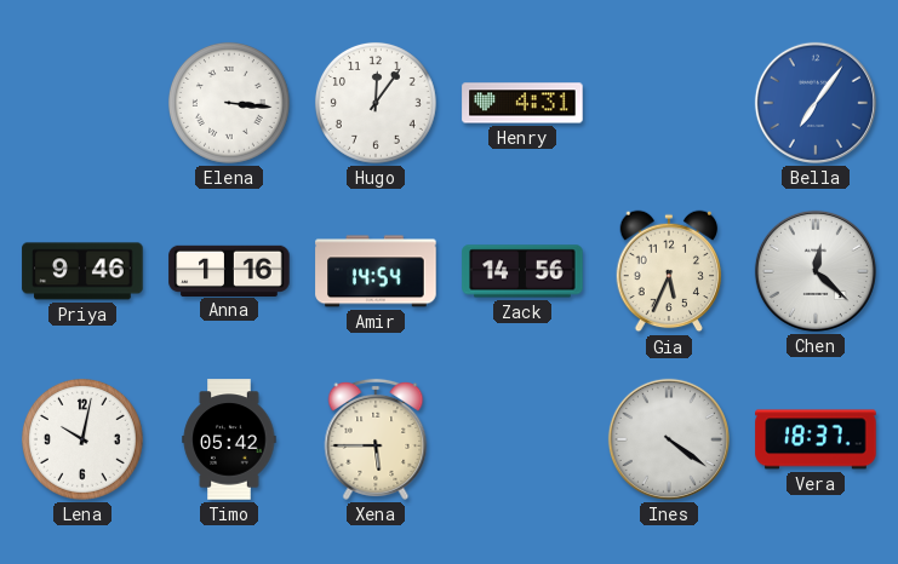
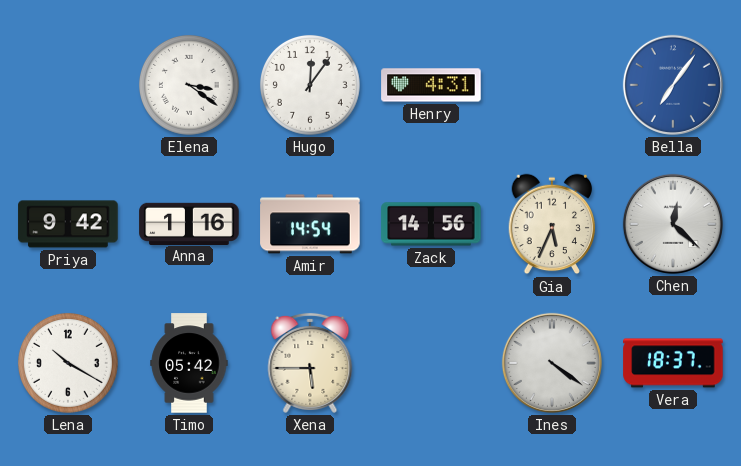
Elena: 3:16 -> 3:21
Priya: 9:46 -> 9:42
Lena: 10:02 -> 10:20
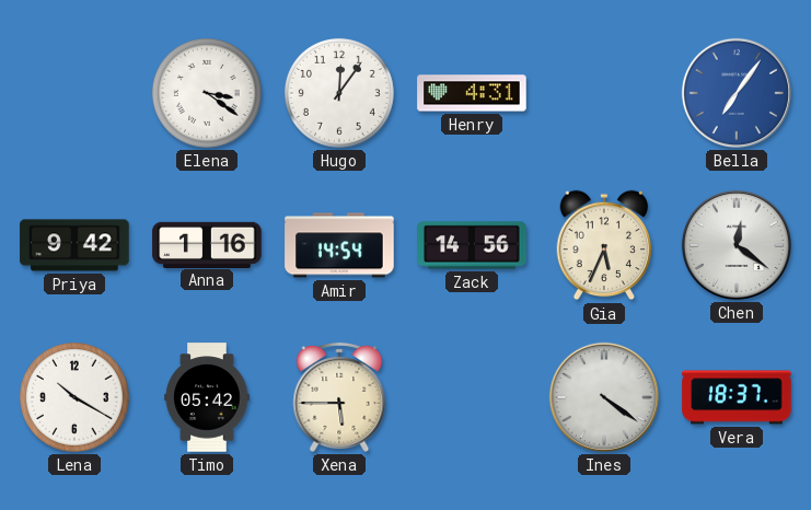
Chen: 12:22 -> 12:21
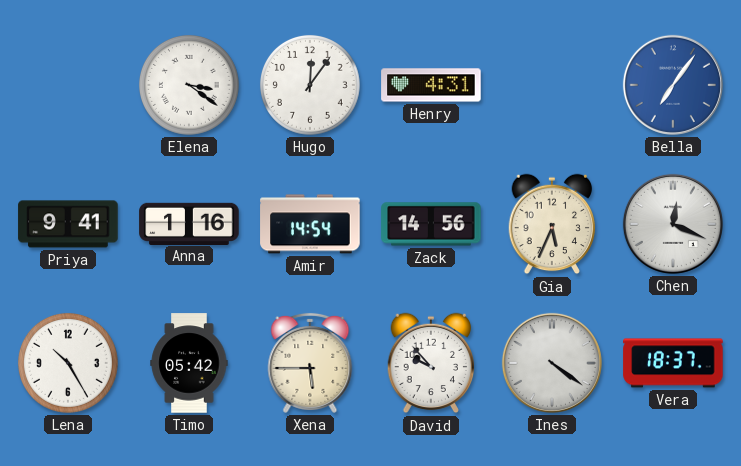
Priya: 9:42 -> 9:41
Chen: 12:21 -> 12:19
Lena: 10:20 -> 10:25
David: none -> 9:53
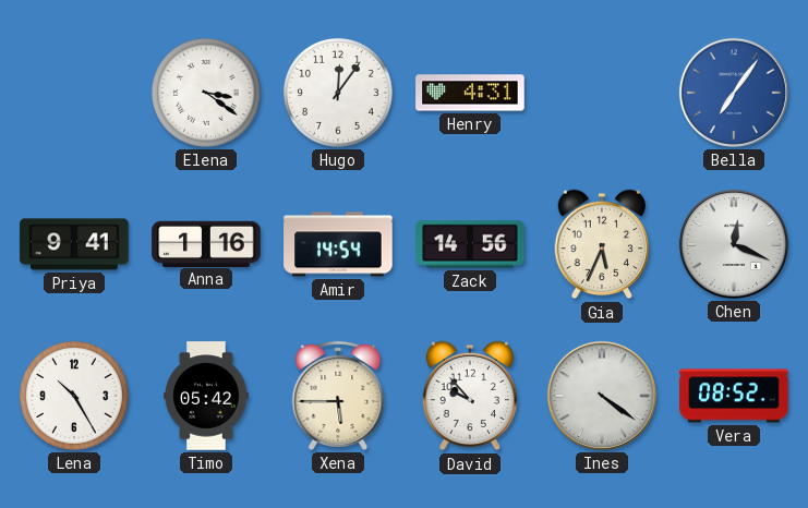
Vera: 18:37 -> 08:52
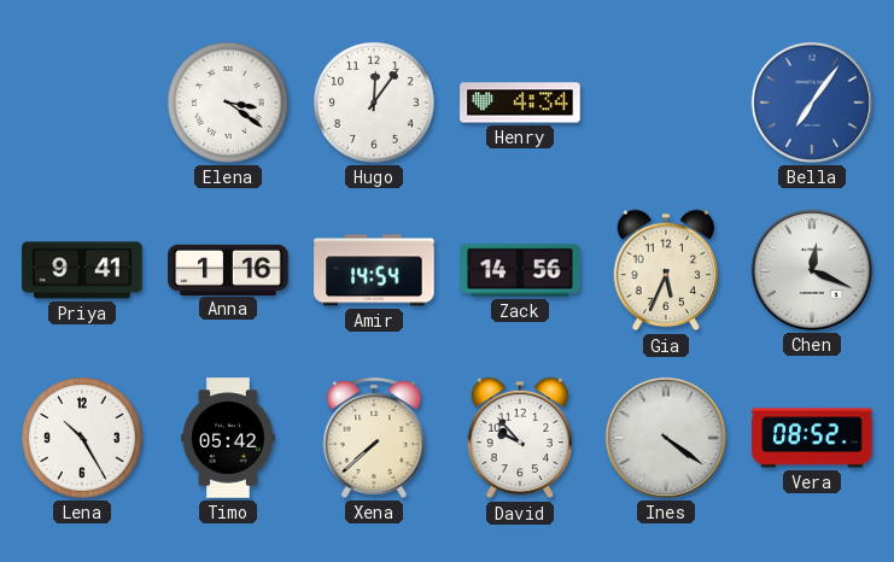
Henry: 4:31 -> 4:34
Xena: 5:45 -> 7:38
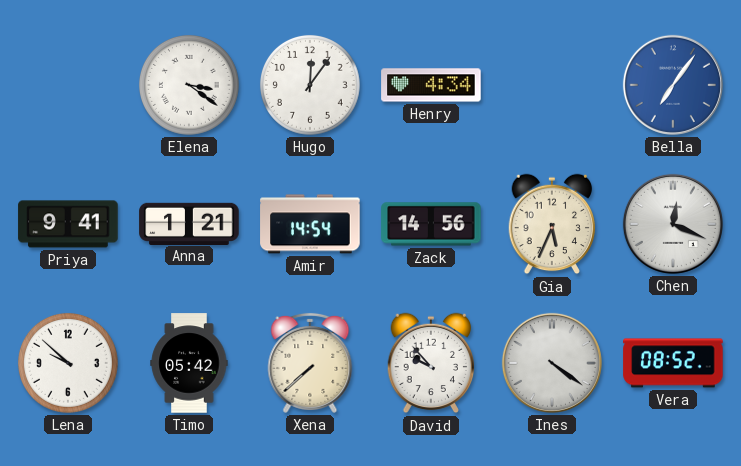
Anna: 1:16 -> 1:21
Lena: 10:25 -> 9:52
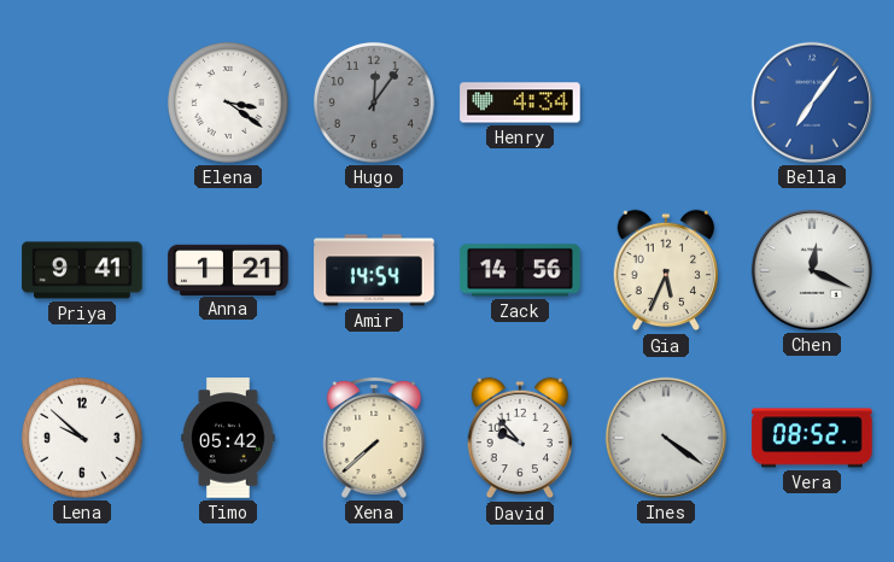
Hugo dial: white -> grey
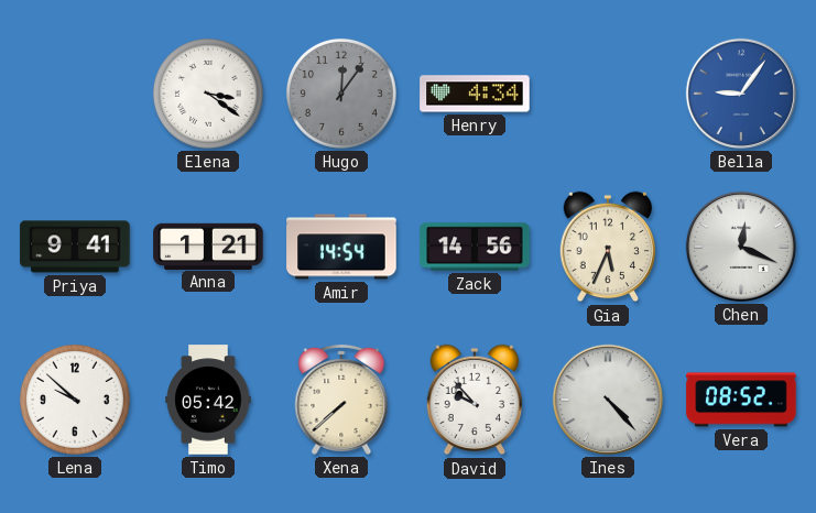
Bella: 7:06 -> 9:06
Ines: 4:21 -> 4:23
